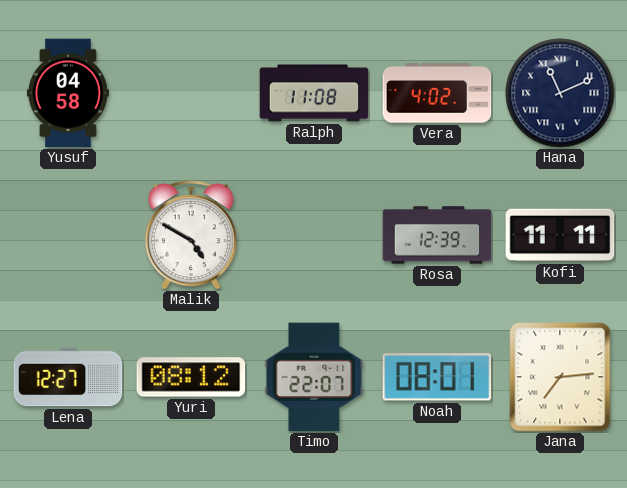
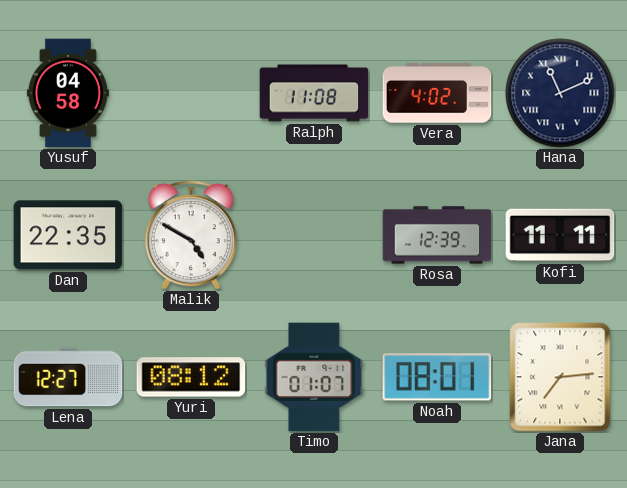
Dan: none -> 22:35
Timo: 22:07 -> 01:07
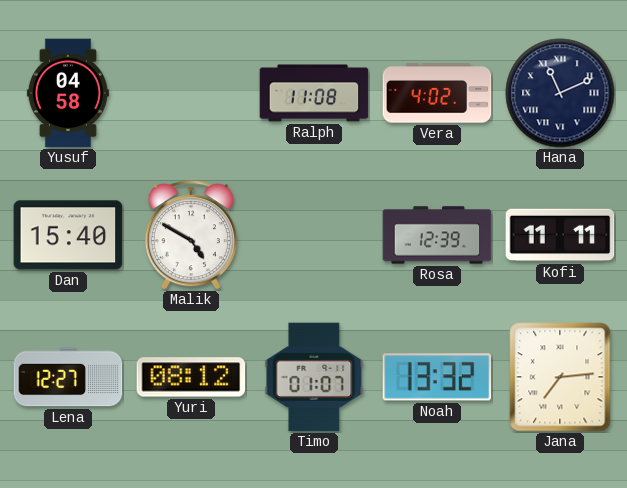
Dan: 22:35 -> 15:40
Noah: 08:01 -> 13:32
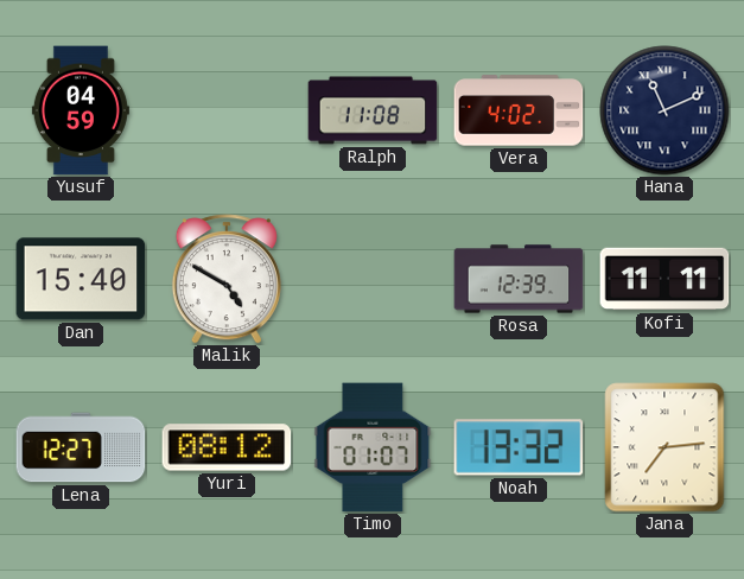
Yusuf: 04:58 -> 04:59
